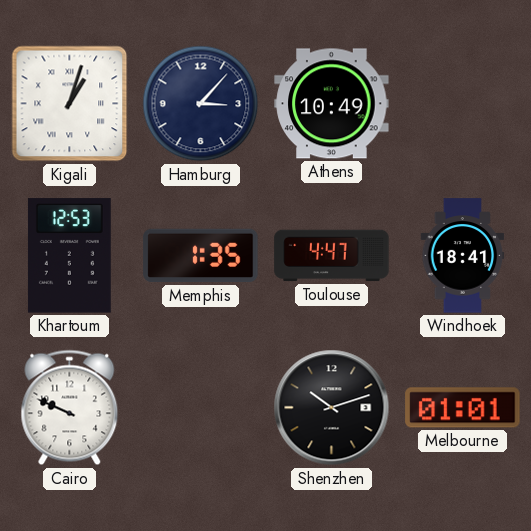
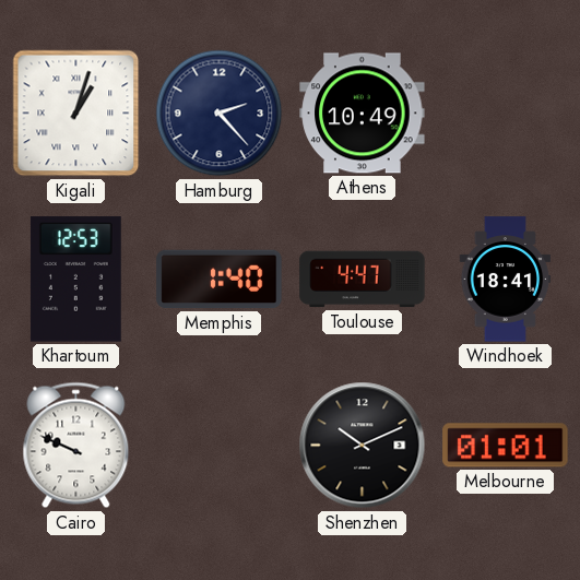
Hamburg: 3:07 -> 2:23
Memphis: 1:35 -> 1:40
Shenzhen: 10:12 -> 10:11
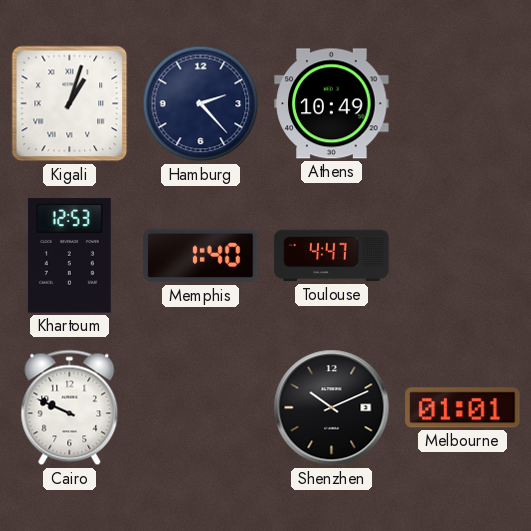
Windhoek: 18:41 -> none
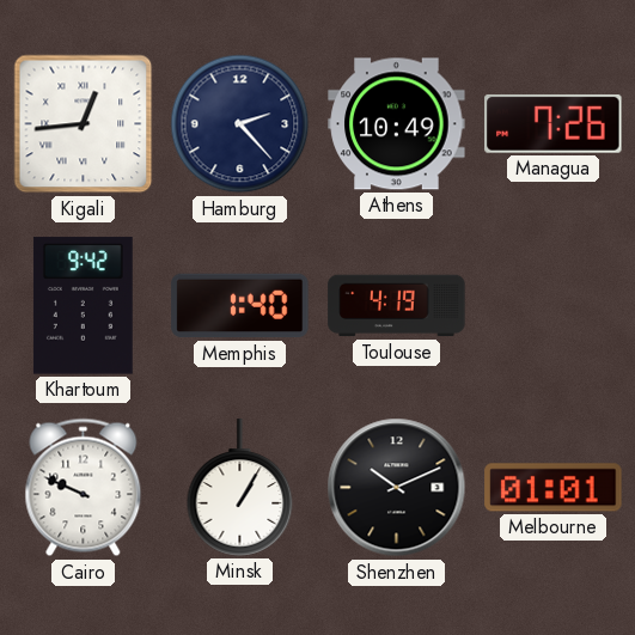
Kigali: 1:03 -> 12:44
Managua: none -> 7:26
Khartoum: 12:53 -> 9:42
Toulouse: 4:47 -> 4:19
Minsk: none -> 1:05
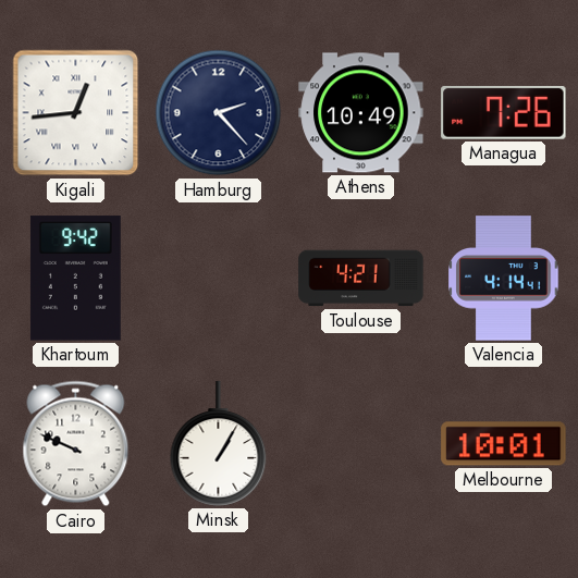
Memphis: 1:40 -> none
Toulouse: 4:19 -> 4:21
Valencia: none -> 4:14
Shenzhen: 10:11 -> none
Melbourne: 01:01 -> 10:01
